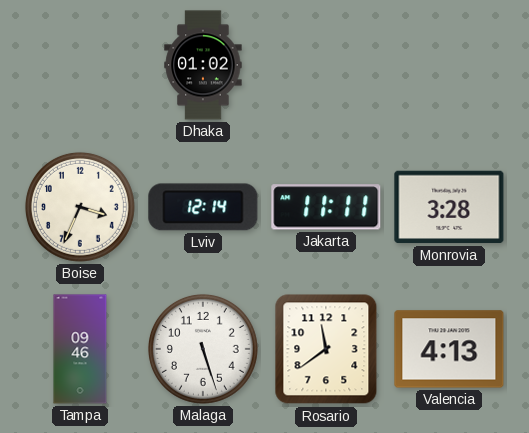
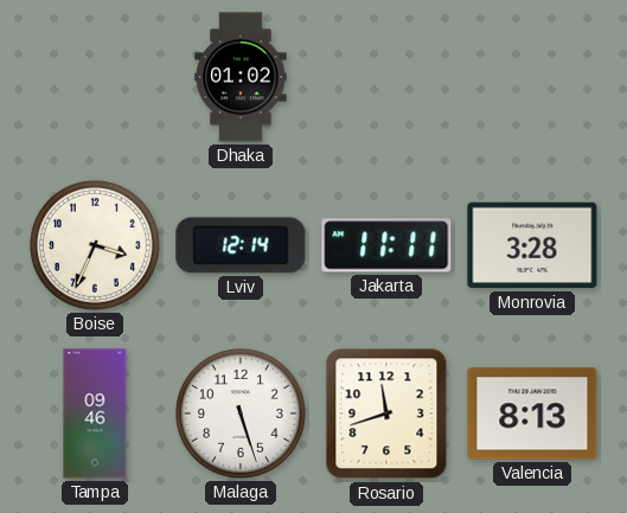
Rosario: 11:39 -> 11:42
Valencia: 4:13 -> 8:13
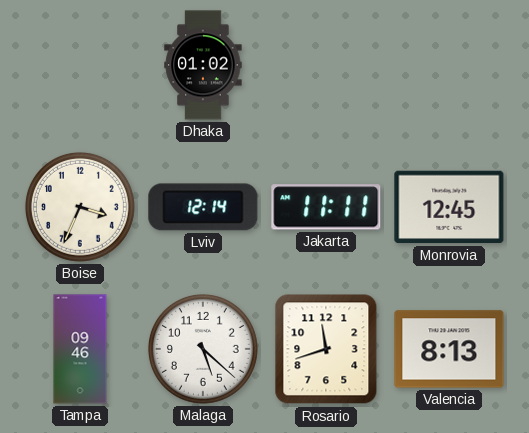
Monrovia: 3:28 -> 12:45
Malaga: 5:27 -> 5:22
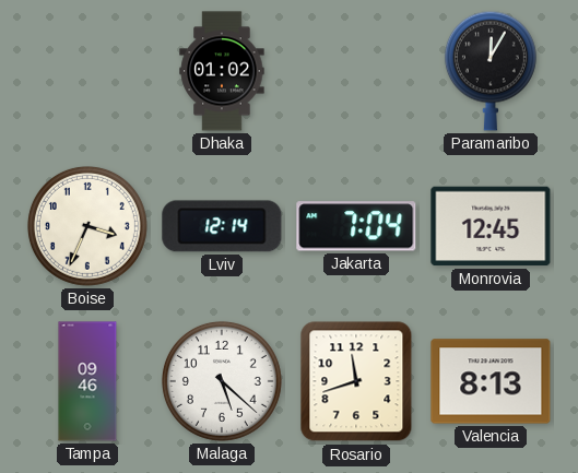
Paramaribo: none -> 12:05
Jakarta: 11:11 -> 7:04
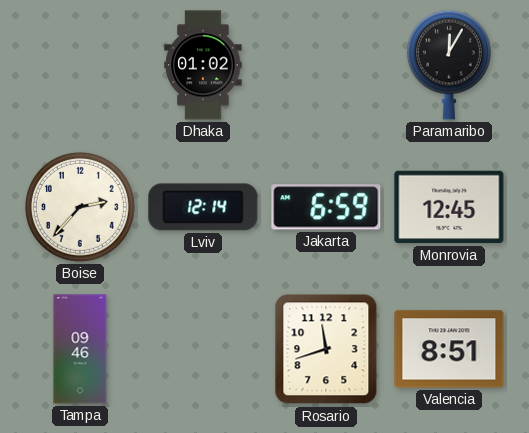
Boise: 3:34 -> 2:37
Jakarta: 7:04 -> 6:59
Malaga: 5:22 -> none
Valencia: 8:13 -> 8:51
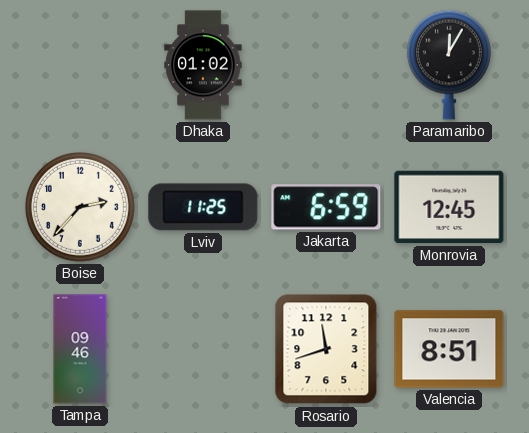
Lviv: 12:14 -> 11:25
